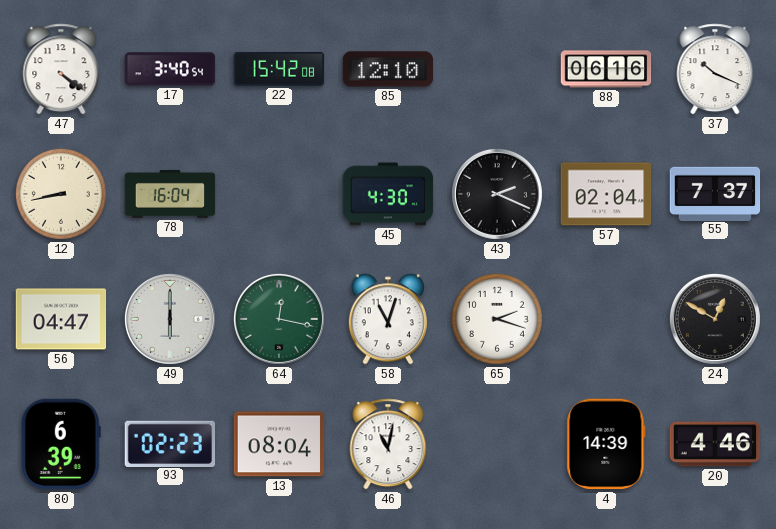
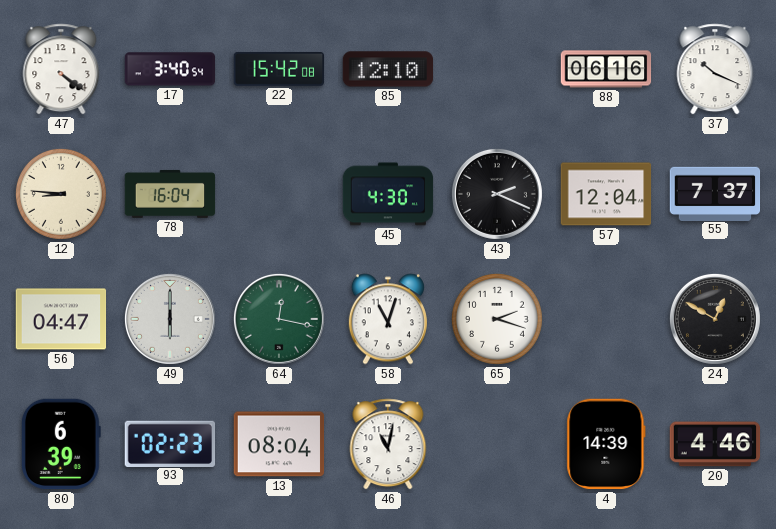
12: 8:43 -> 8:46
57: 02:04 -> 12:04
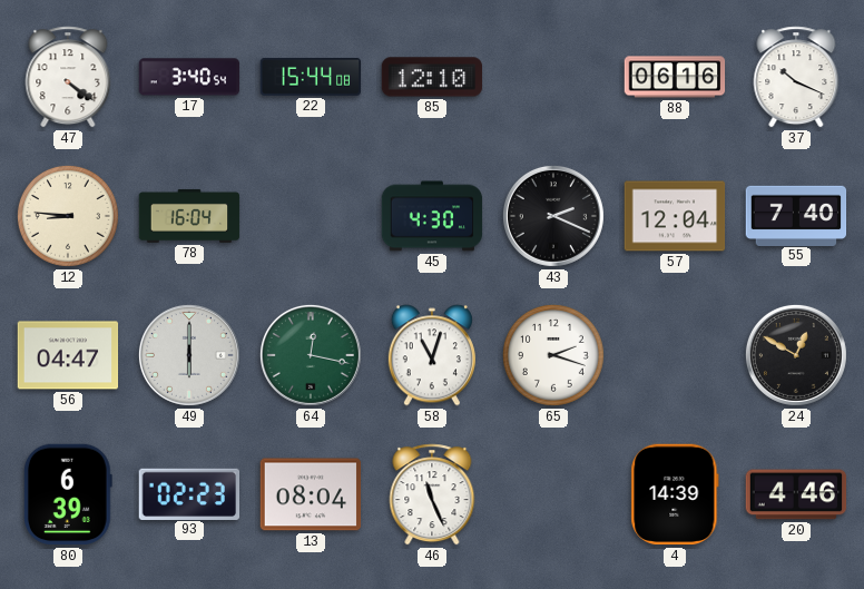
22: 15:42 -> 15:44
55: 7:37 -> 7:40
46: 11:02 -> 11:26
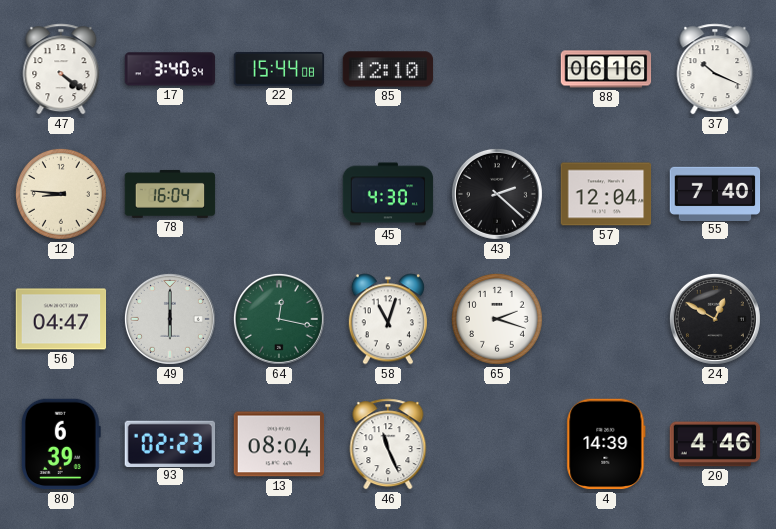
43: 2:19 -> 2:22
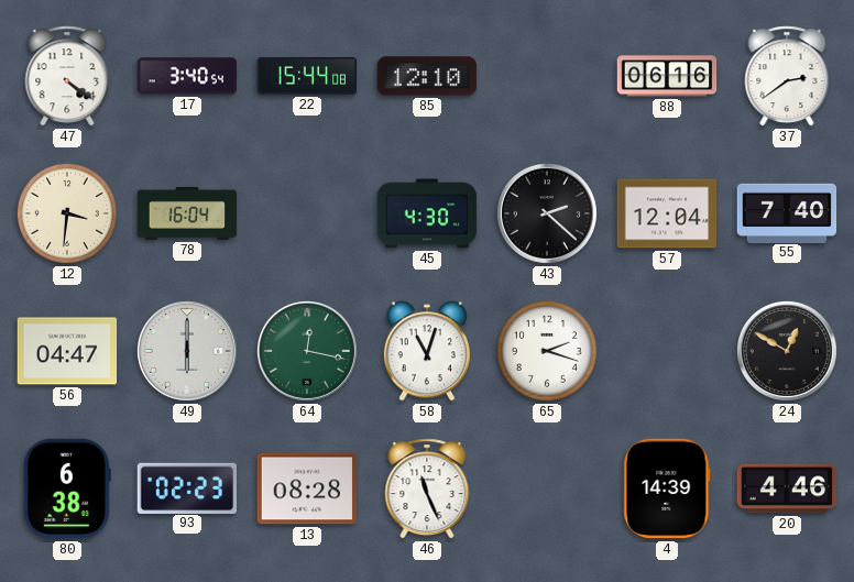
37: 10:19 -> 2:39
12: 8:46 -> 3:31
80: 6:39 -> 6:38
13: 08:04 -> 08:28
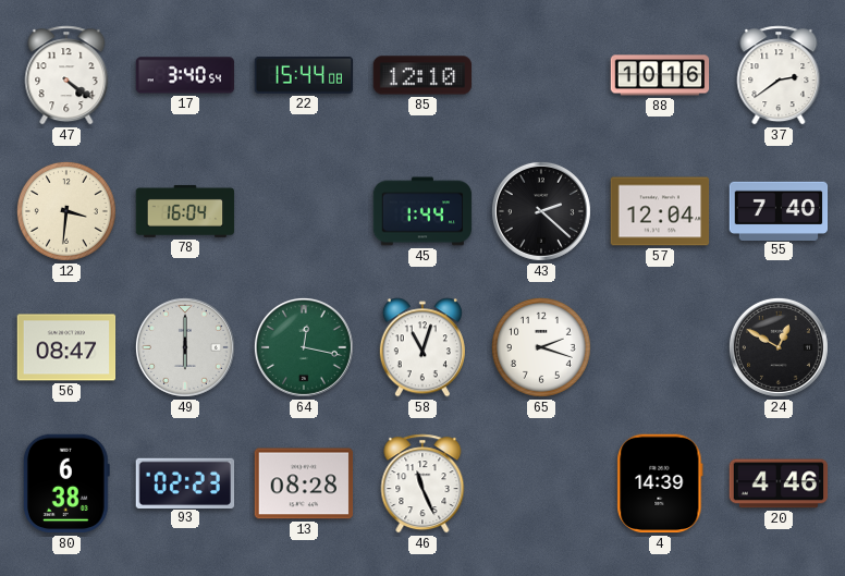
88: 06:16 -> 10:16
45: 4:30 -> 1:44
56: 04:47 -> 08:47
